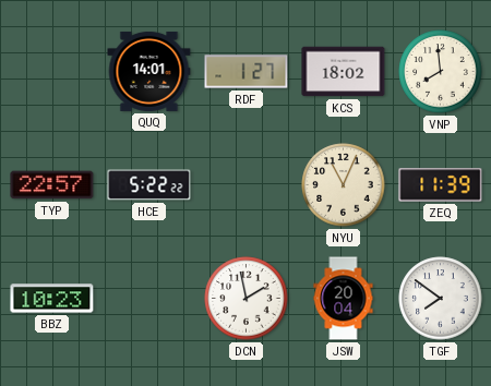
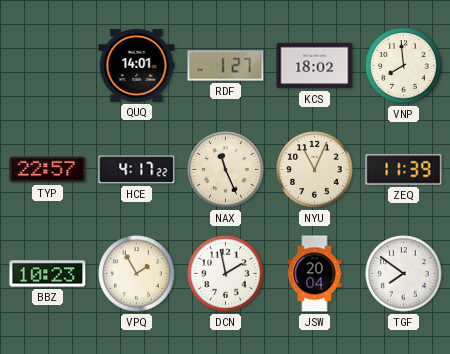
HCE: 5:22 -> 4:17
NAX: none -> 11:26
VPQ: none -> 1:55
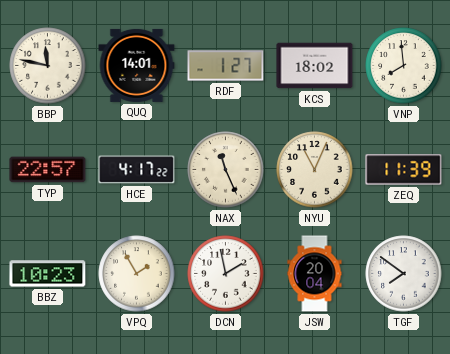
BBP: none -> 11:47
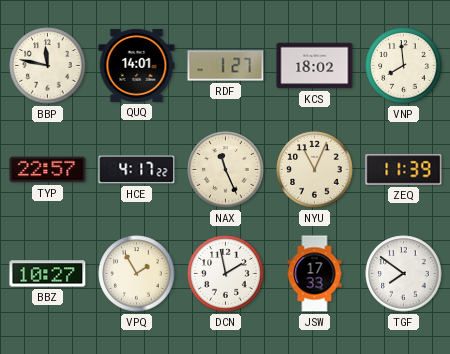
BBZ: 10:23 -> 10:27
JSW: 20:04 -> 17:33
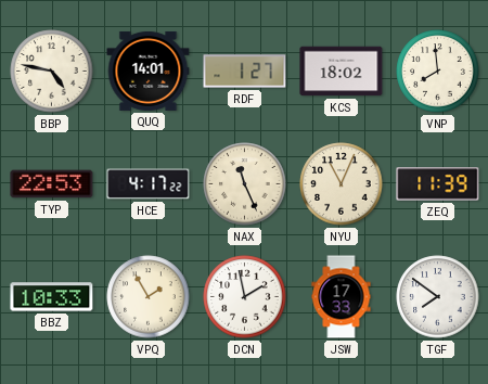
BBP: 11:47 -> 4:47
TYP: 22:57 -> 22:53
BBZ: 10:27 -> 10:33
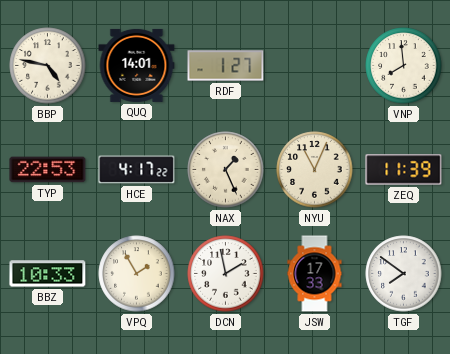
KCS: 18:02 -> none
NAX: 11:26 -> 1:26
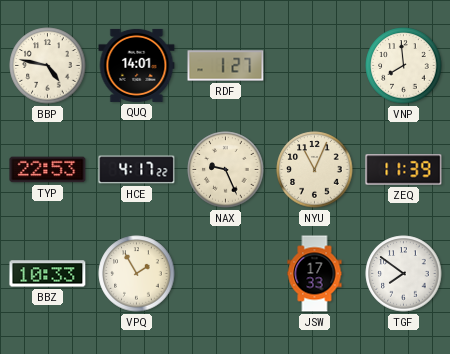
NAX: 1:26 -> 9:26
DCN: 1:58 -> none
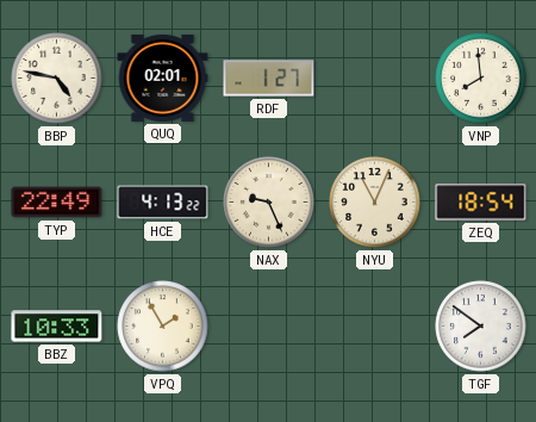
QUQ: 14:01 -> 02:01
TYP: 22:53 -> 22:49
HCE: 4:17 -> 4:13
ZEQ: 11:39 -> 18:54
JSW: 17:33 -> none
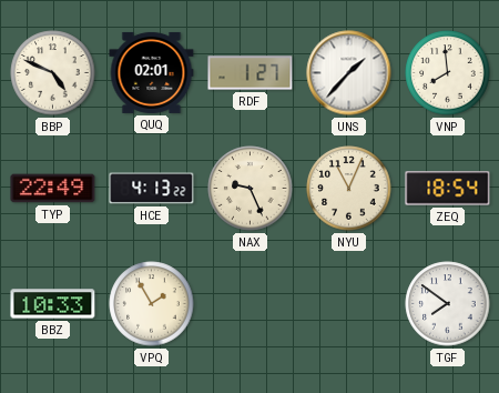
BBP: 4:47 -> 4:49
UNS: none -> 1:37
